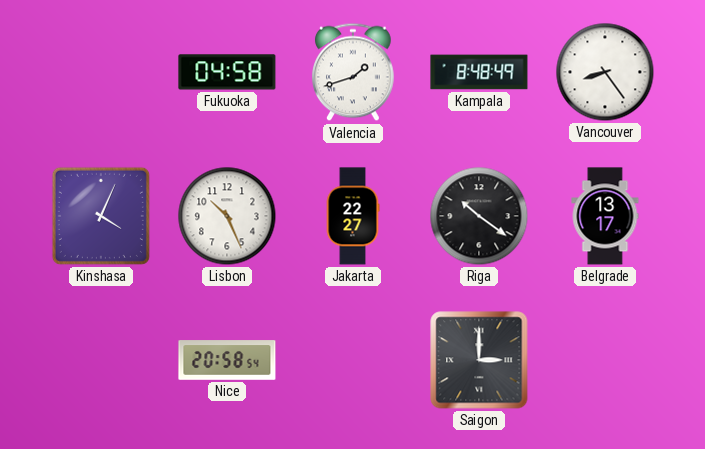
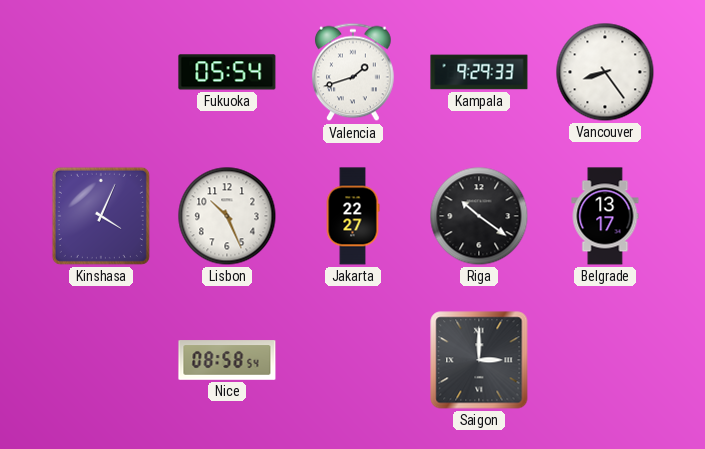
Fukuoka: 04:58 -> 05:54
Kampala: 8:48 -> 9:29
Nice: 20:58 -> 08:58
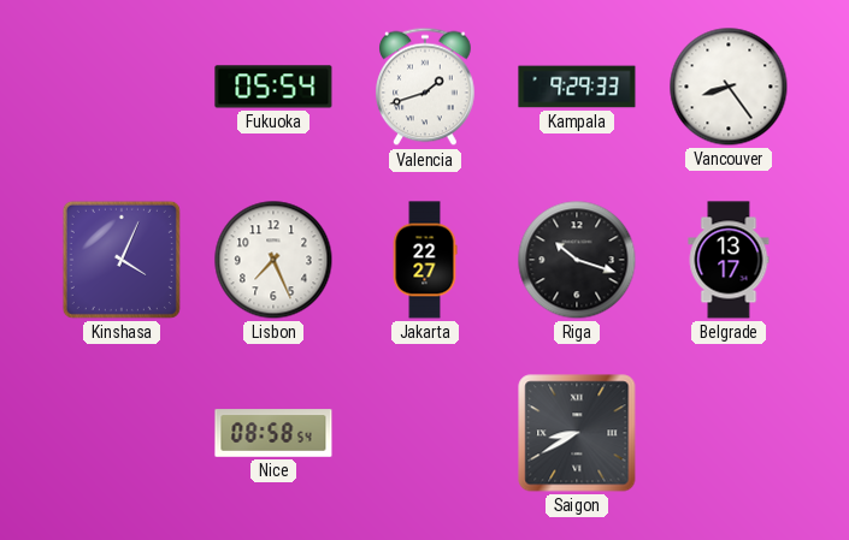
Lisbon: 10:26 -> 7:26
Riga: 10:21 -> 10:18
Saigon: 3:00 -> 8:40
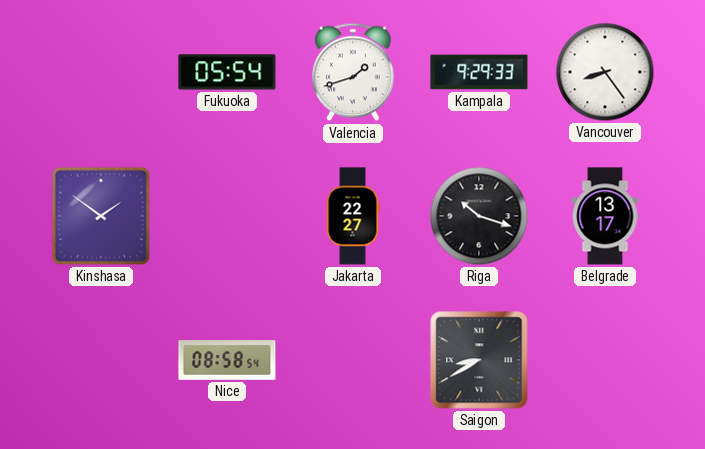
Kinshasa: 4:04 -> 1:51
Lisbon: 7:26 -> none
